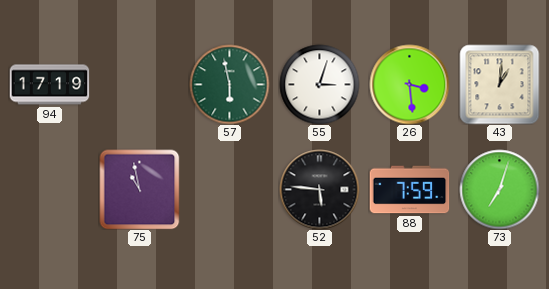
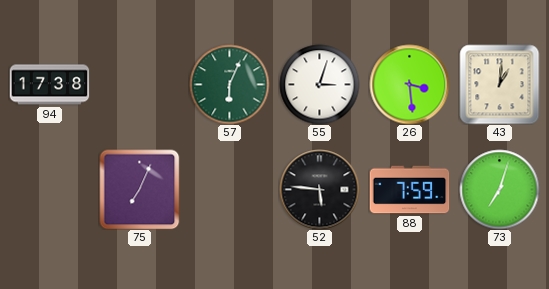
94: 17:19 -> 17:38
57: 5:58 -> 6:04
75: 10:58 -> 7:04
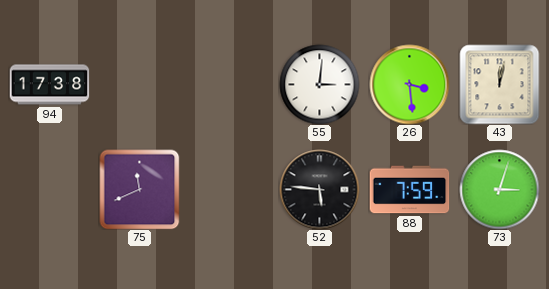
57: 6:04 -> none
55: 3:03 -> 3:01
43: 1:01 -> 12:02
75: 7:04 -> 11:41
73: 7:03 -> 3:03
